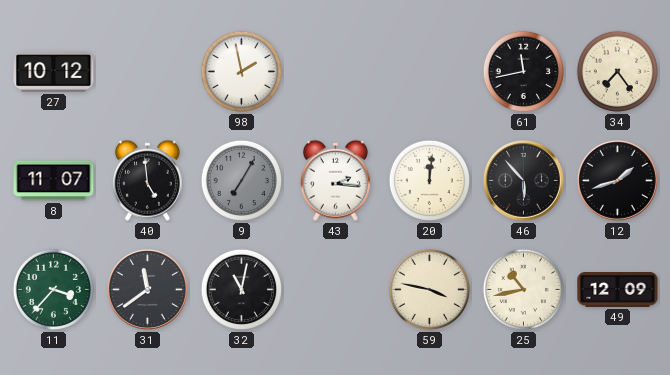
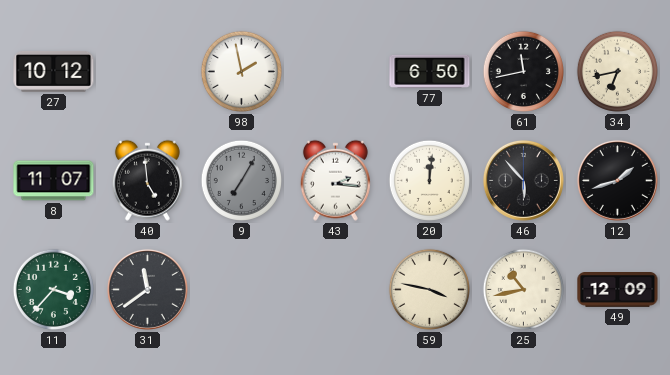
77: none -> 6:50
34: 7:24 -> 6:43
32: 11:02 -> none
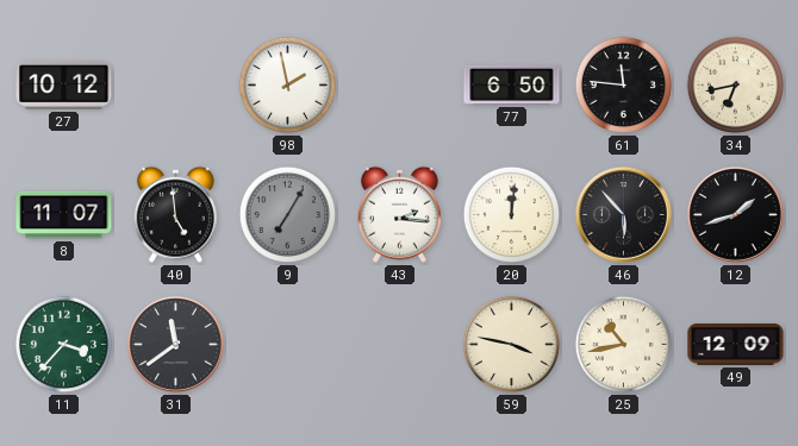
61: 11:43 -> 11:46
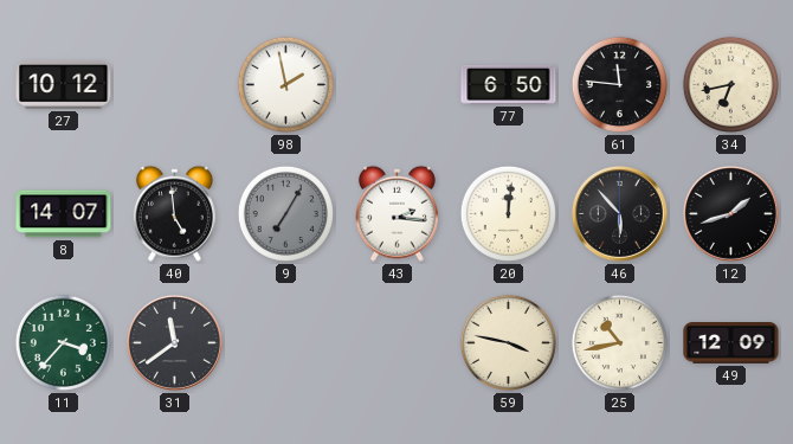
8: 11:07 -> 14:07
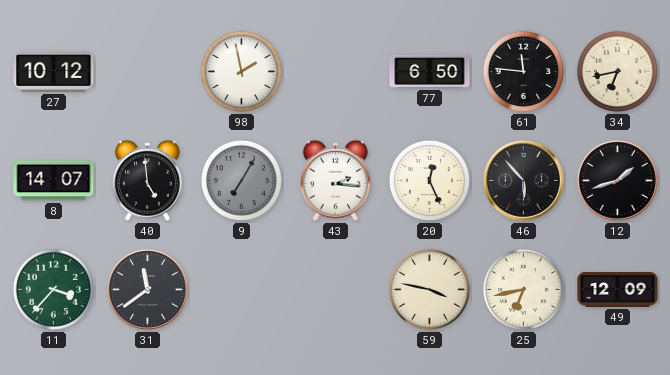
20: 12:01 -> 12:26
25: 10:43 -> 6:43
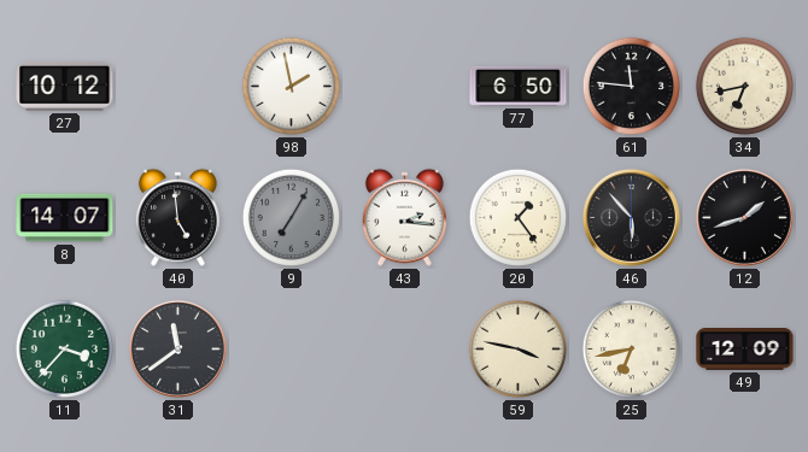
20: 12:26 -> 1:24
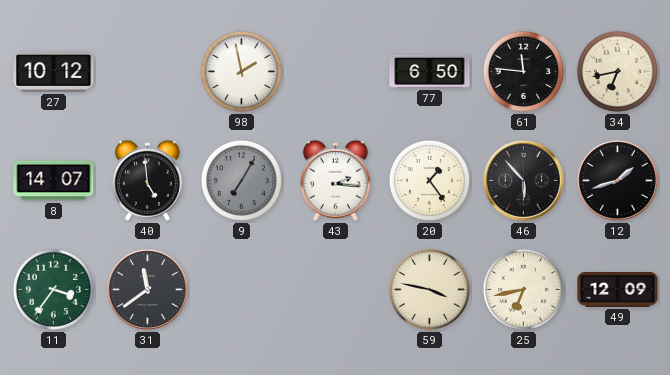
11: 3:37 -> 3:36
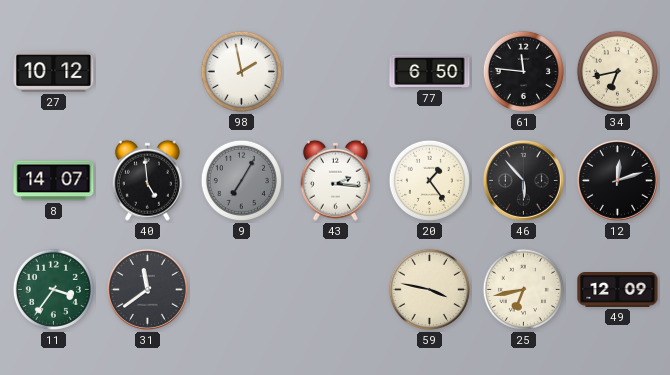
12: 1:42 -> 12:12
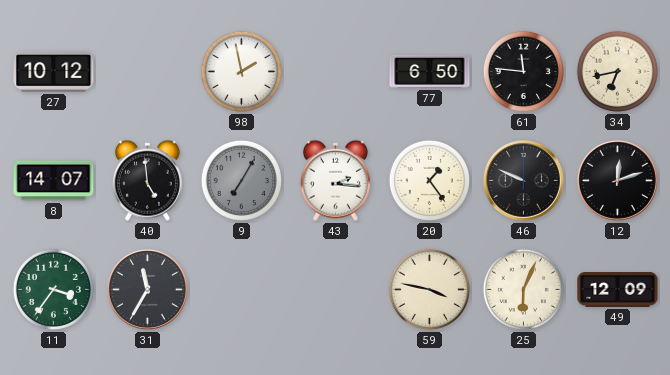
46: 5:53 -> 9:49
31: 11:39 -> 11:35
25: 6:43 -> 6:04
